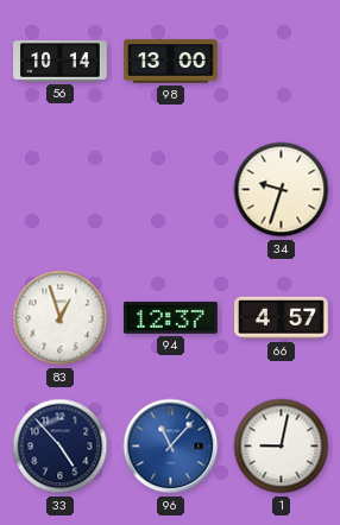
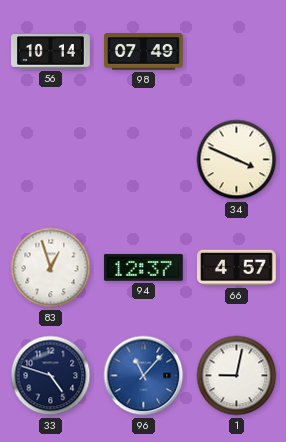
98: 13:00 -> 07:49
34: 9:33 -> 3:49
33: 4:53 -> 4:48
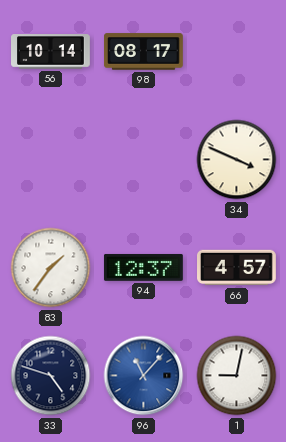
98: 07:49 -> 08:17
83: 12:57 -> 1:36
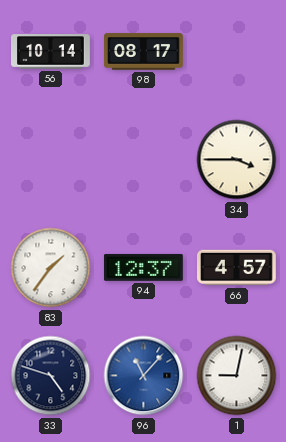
34: 3:49 -> 3:45
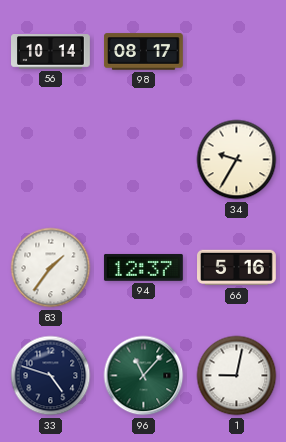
34: 3:45 -> 9:35
66: 4:57 -> 5:16
96 dial: blue -> green
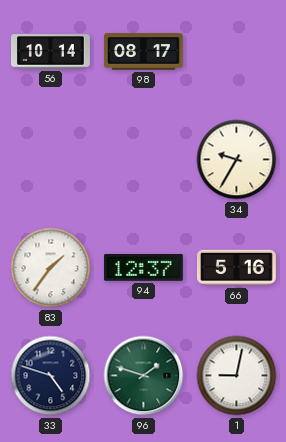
96: 11:07 -> 1:48
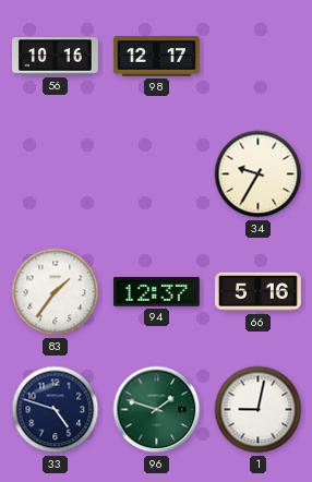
56: 10:14 -> 10:16
98: 08:17 -> 12:17
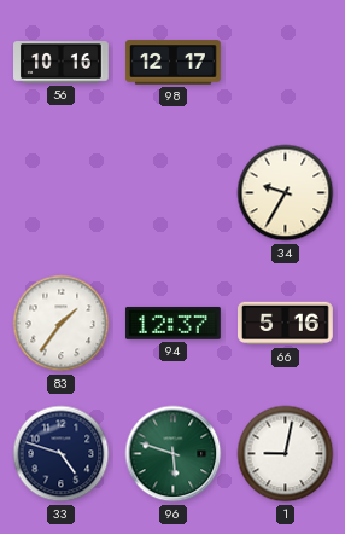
96: 1:48 -> 5:48
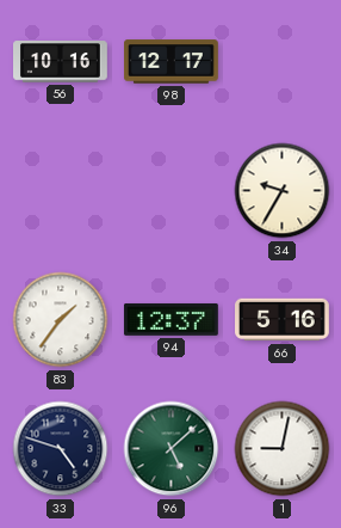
96: 5:48 -> 5:08
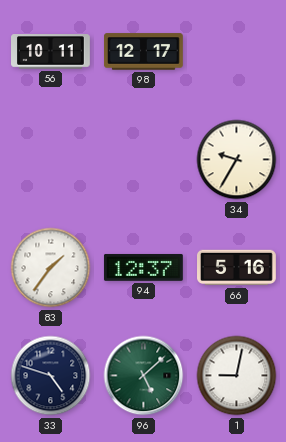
56: 10:16 -> 10:11
